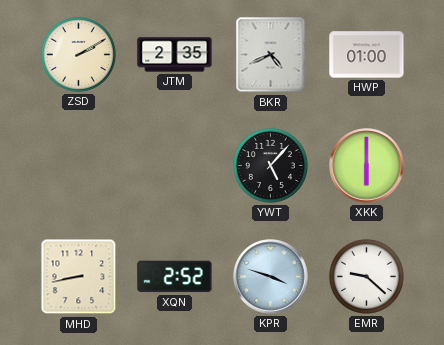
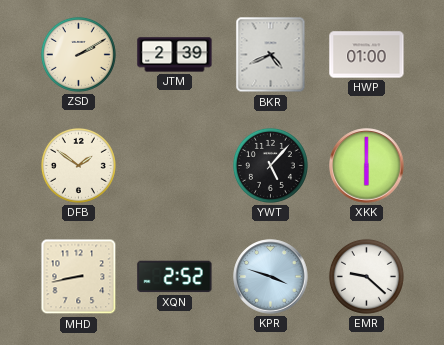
JTM: 2:35 -> 2:39
DFB: none -> 1:51
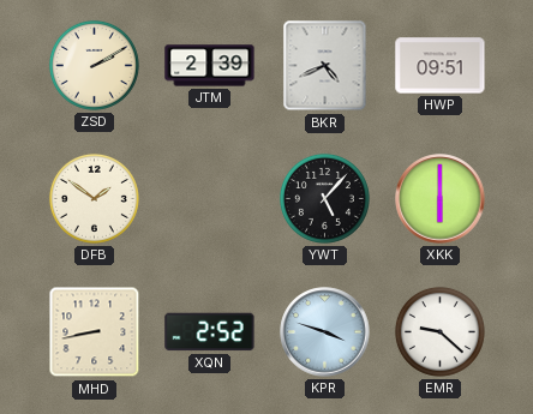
HWP: 01:00 -> 09:51
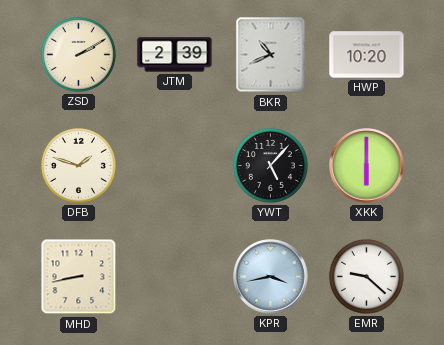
BKR: 4:41 -> 10:41
HWP: 09:51 -> 10:20
DFB: 1:51 -> 1:48
XQN: 2:52 -> none
KPR: 3:48 -> 3:43
